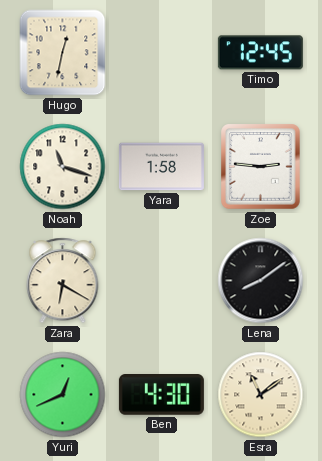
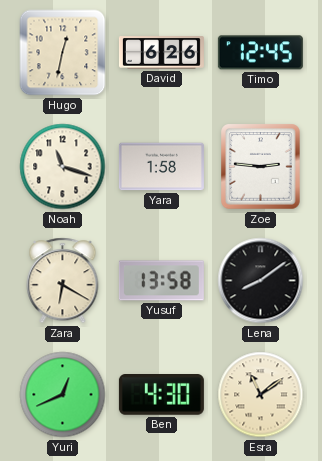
David: none -> 6:26
Yusuf: none -> 13:58
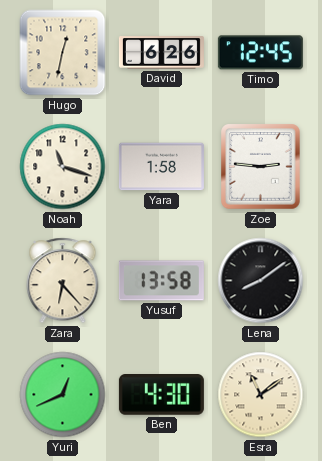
Zara: 6:20 -> 6:23
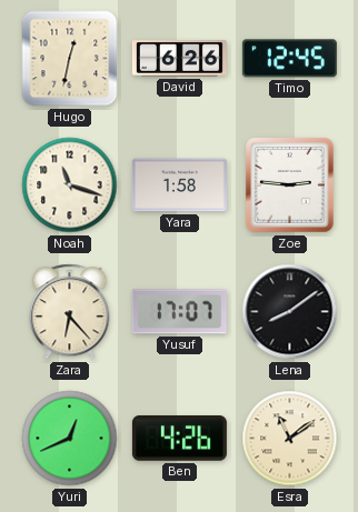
Yusuf: 13:58 -> 17:07
Ben: 4:30 -> 4:26
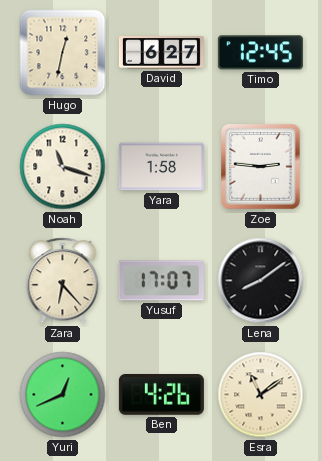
David: 6:26 -> 6:27
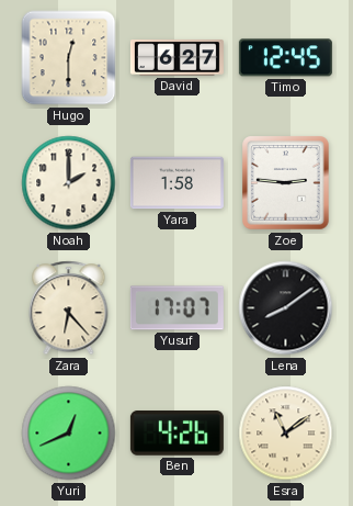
Hugo: 12:32 -> 12:30
Noah: 11:18 -> 2:00
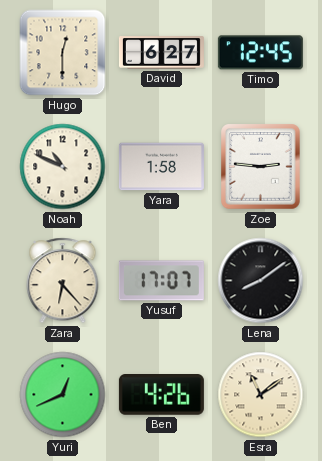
Noah: 2:00 -> 10:49
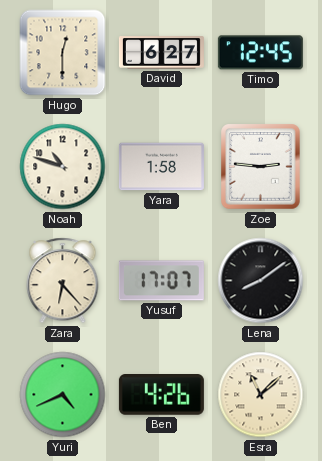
Noah: 10:49 -> 10:48
Yuri: 12:41 -> 4:41
Esra: 11:09 -> 11:08
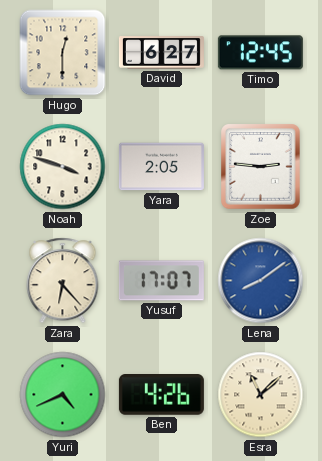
Noah: 10:48 -> 3:48
Yara: 1:58 -> 2:05
Lena dial: black -> blue
